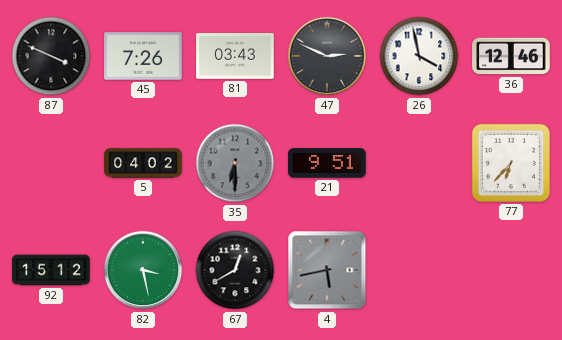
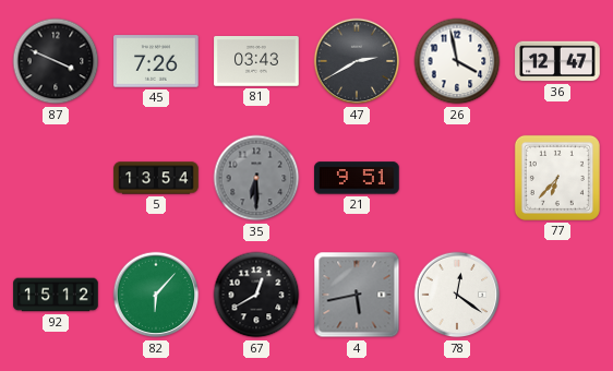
47: 2:49 -> 2:40
36: 12:46 -> 12:47
5: 04:02 -> 13:54
82: 3:28 -> 6:07
78: none -> 12:21
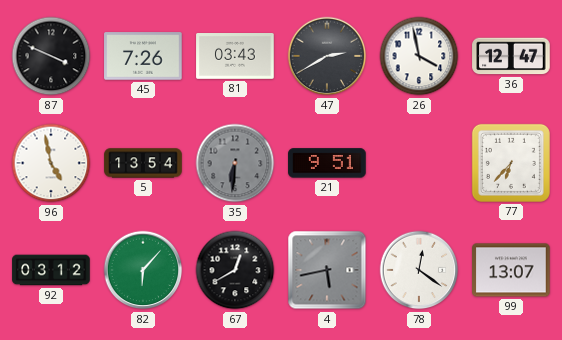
96: none -> 4:58
35: 6:30 -> 6:31
92: 15:12 -> 03:12
99: none -> 13:07
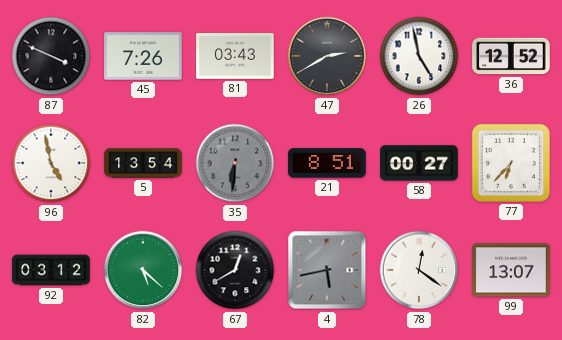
26: 3:58 -> 4:58
36: 12:47 -> 12:52
21: 9:51 -> 8:51
58: none -> 00:27
82: 6:07 -> 5:22
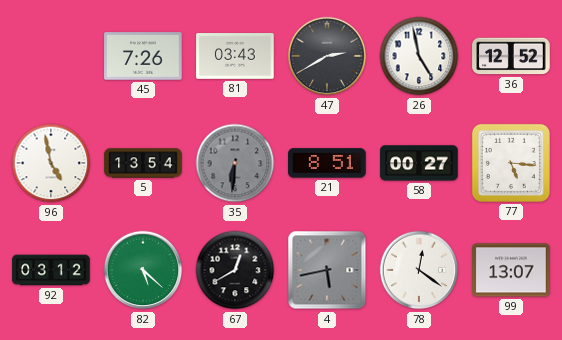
87: 3:49 -> none
77: 6:37 -> 5:16
